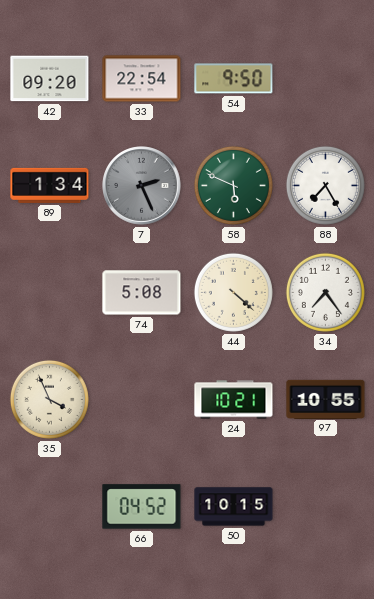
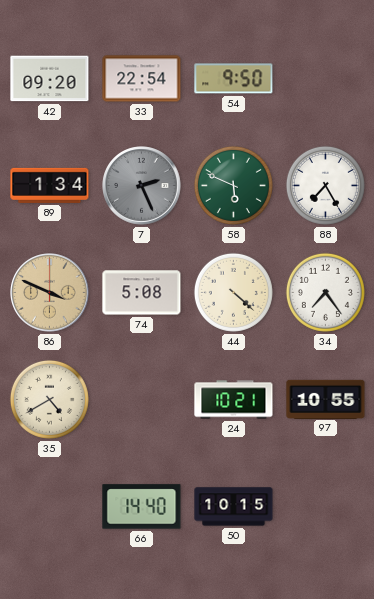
86: none -> 3:49
35: 3:56 -> 4:40
66: 04:52 -> 14:40
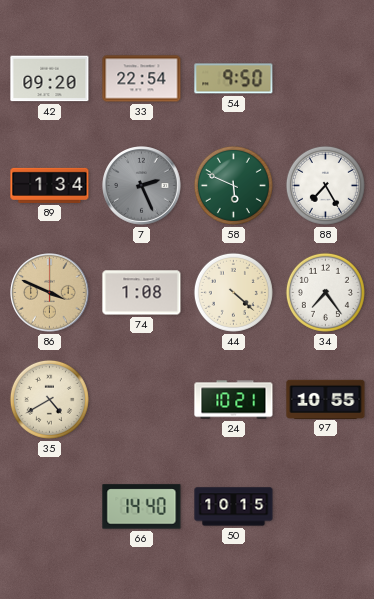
74: 5:08 -> 1:08
